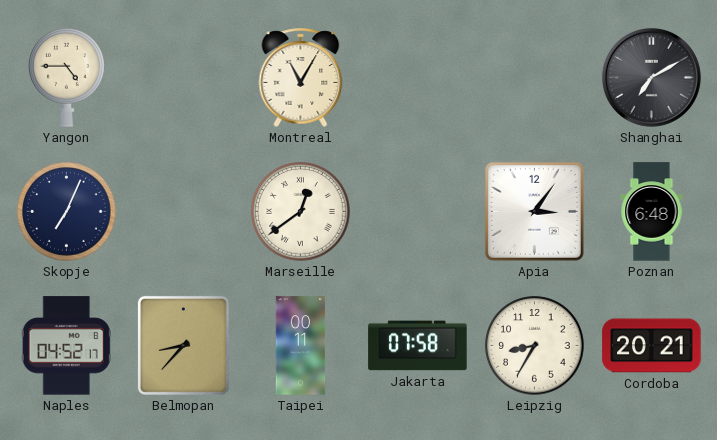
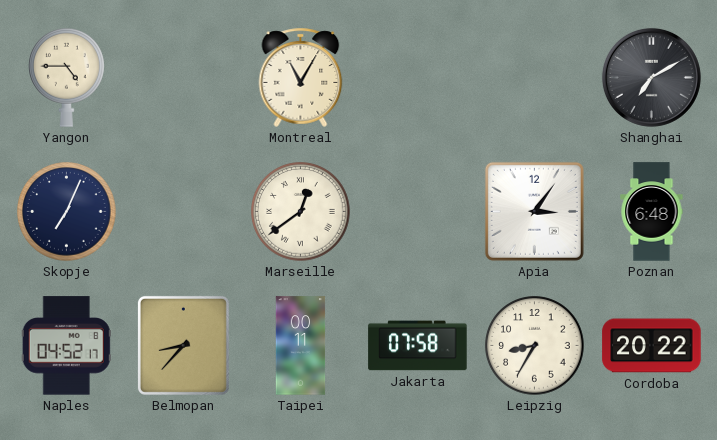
Cordoba: 20:21 -> 20:22
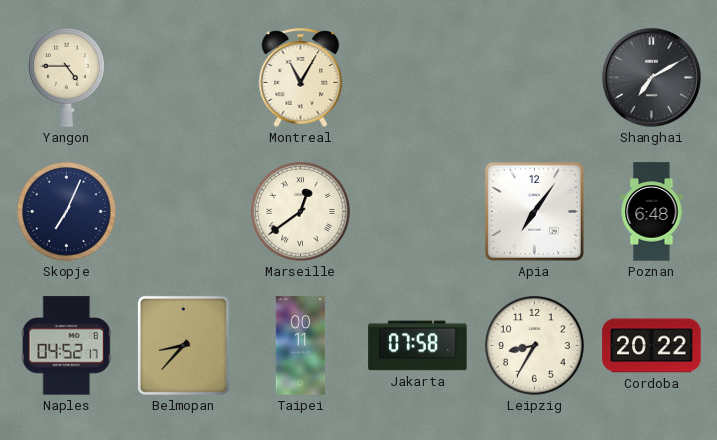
Apia: 3:06 -> 7:06
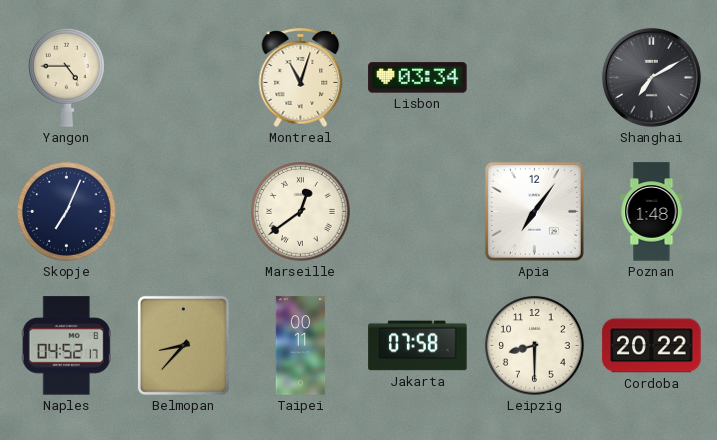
Montreal: 11:05 -> 11:03
Lisbon: none -> 03:34
Poznan: 6:48 -> 1:48
Leipzig: 8:35 -> 8:30
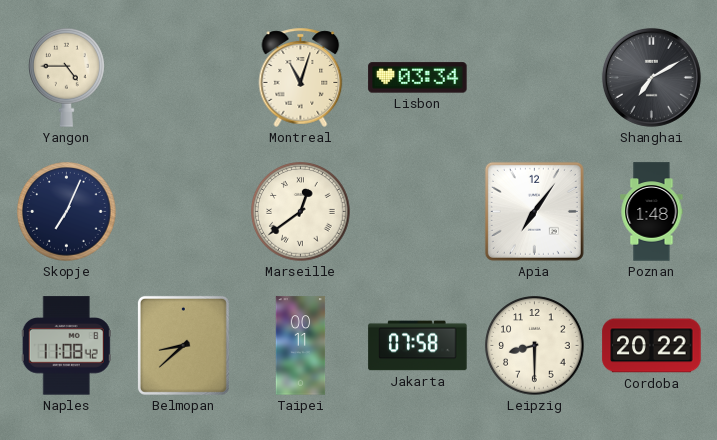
Naples: 04:52 -> 11:08
Belmopan: 8:37 -> 8:38
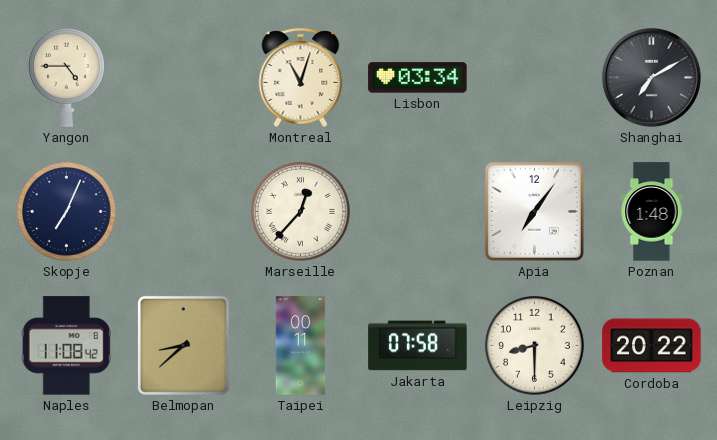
Marseille: 12:39 -> 12:37
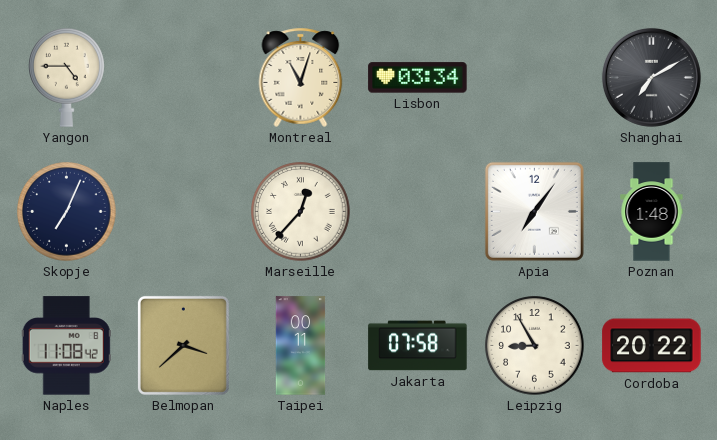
Belmopan: 8:38 -> 3:38
Leipzig: 8:30 -> 8:55
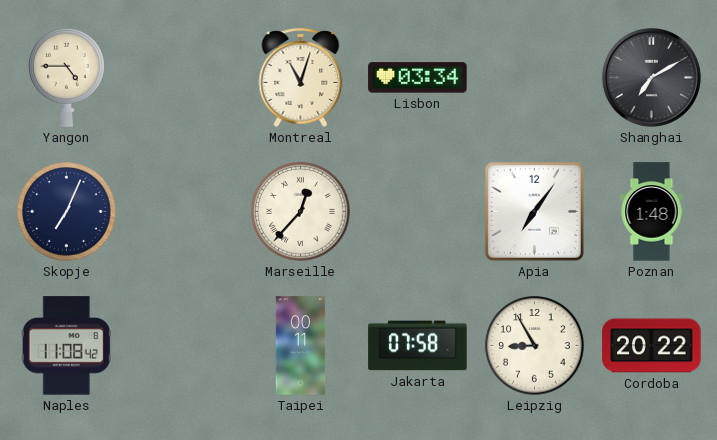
Belmopan: 3:38 -> none
